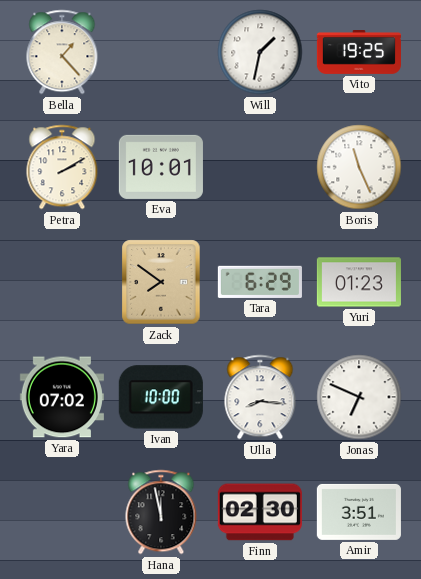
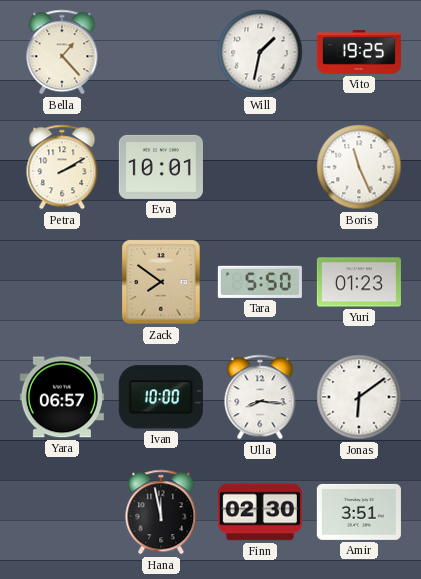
Tara: 6:29 -> 5:50
Yara: 07:02 -> 06:57
Jonas: 6:49 -> 6:09
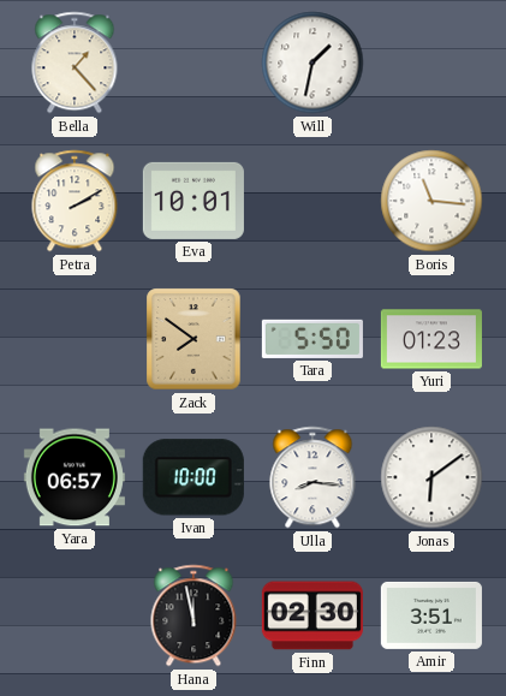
Vito: 19:25 -> none
Boris: 11:26 -> 11:16
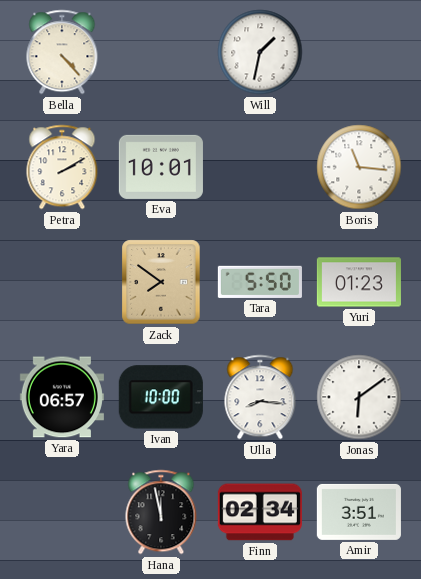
Bella: 1:23 -> 4:23
Finn: 02:30 -> 02:34
